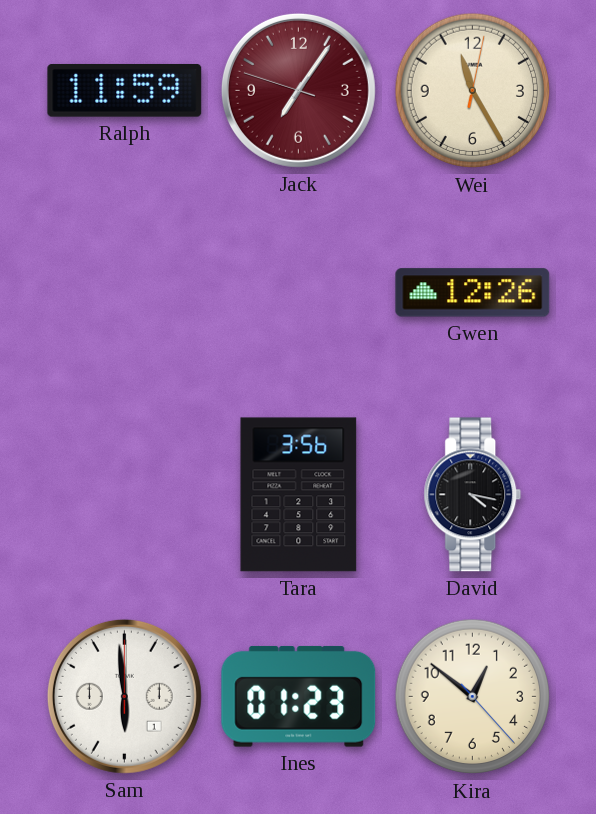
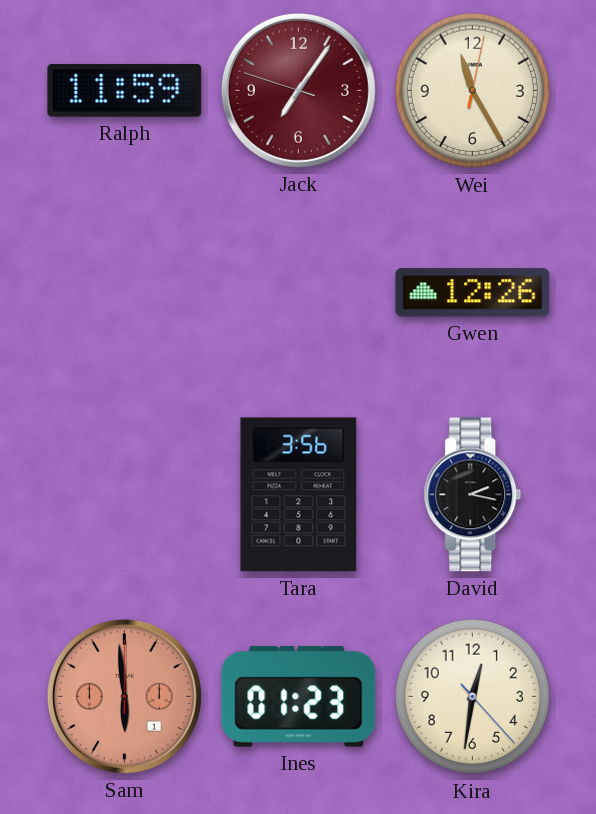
David: 4:17 -> 2:17
Sam dial: white -> salmon
Kira: 12:51 -> 12:31
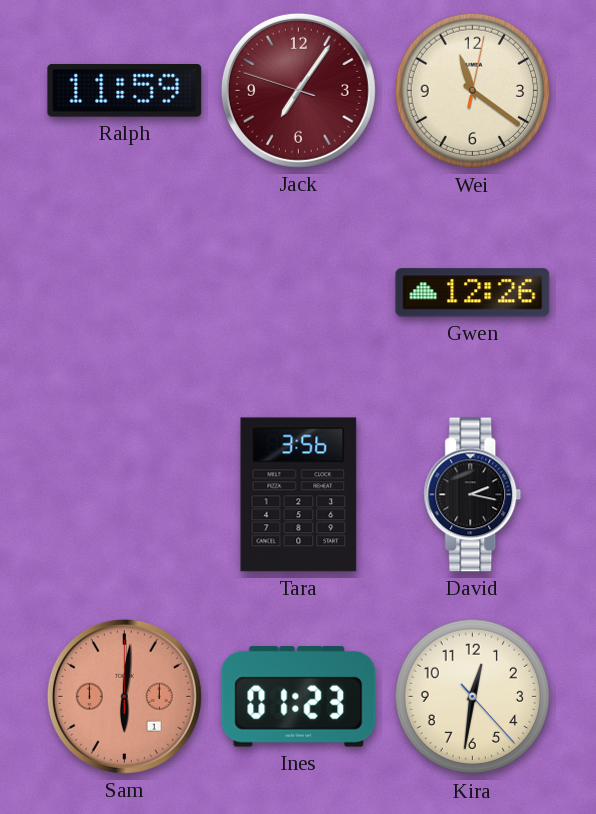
Wei: 11:25 -> 11:21
Sam: 5:59 -> 6:01
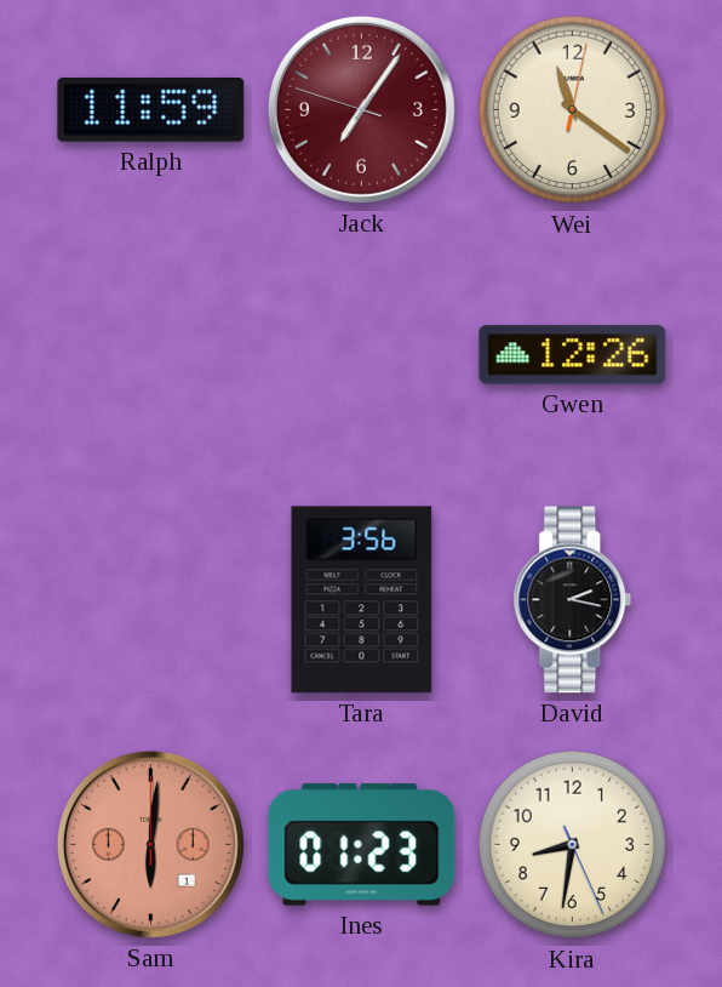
Kira: 12:31 -> 8:31
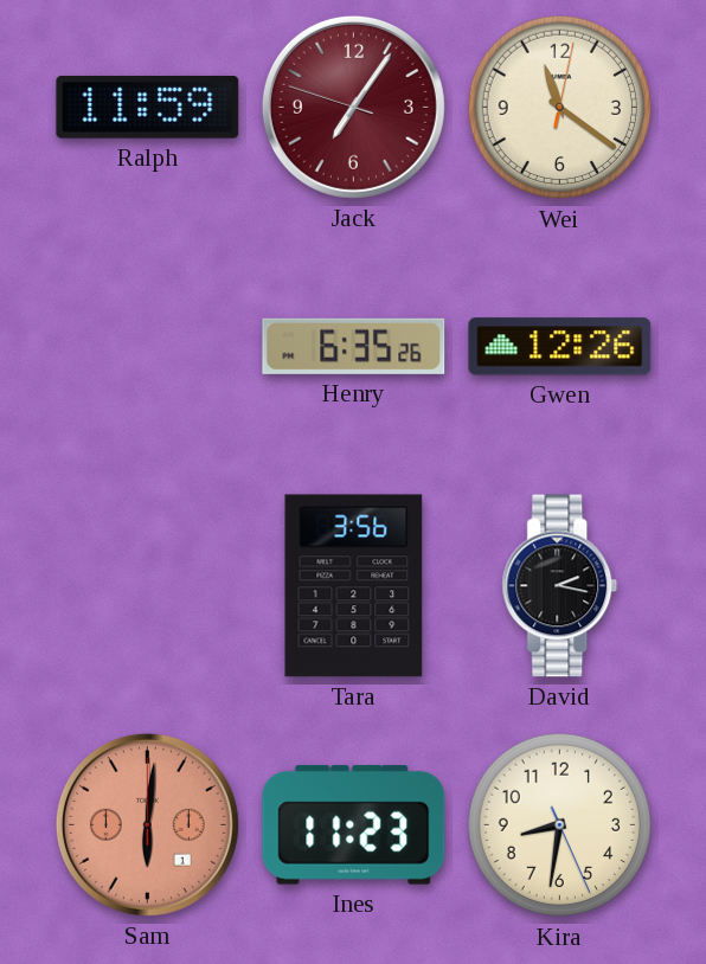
Henry: none -> 6:35
Ines: 01:23 -> 11:23
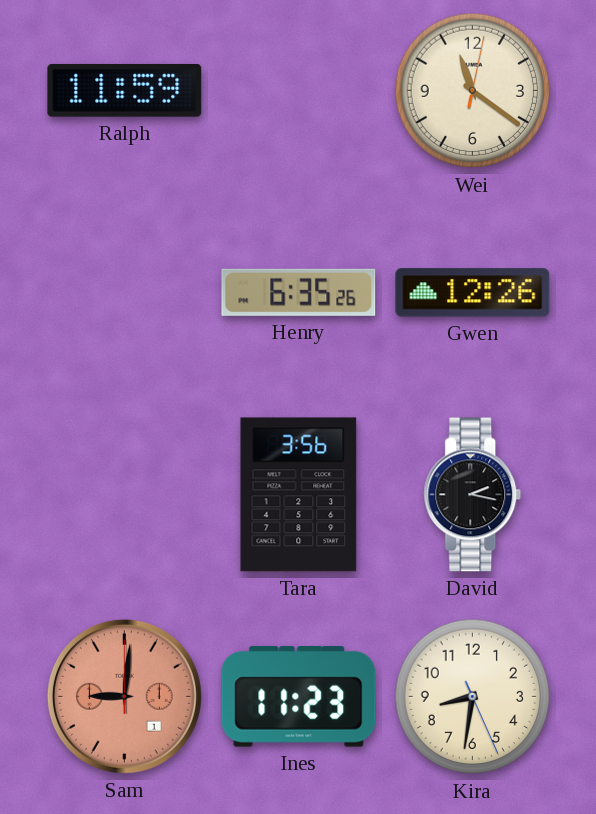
Jack: 7:05 -> none
Sam: 6:01 -> 9:01
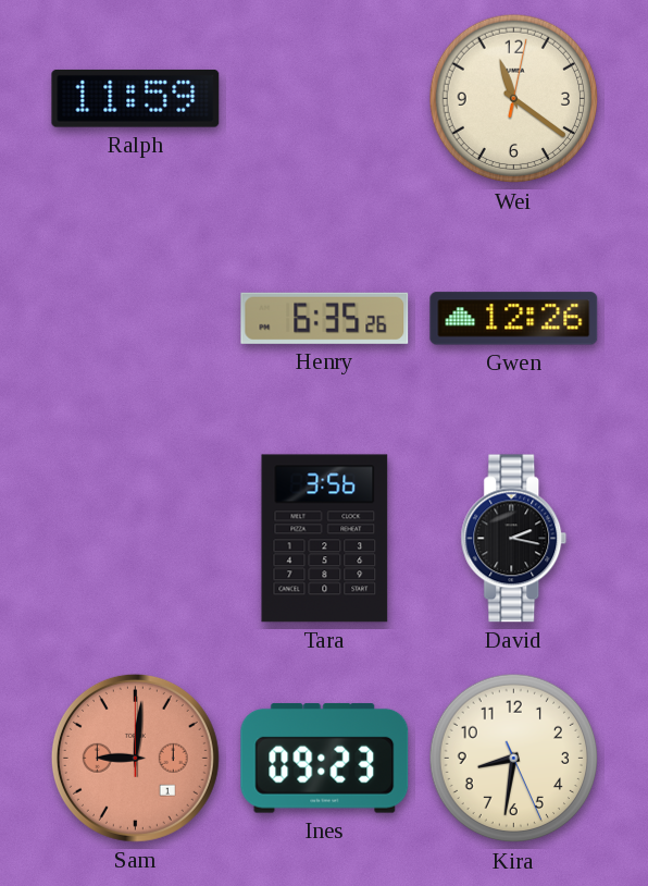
Ines: 11:23 -> 09:23
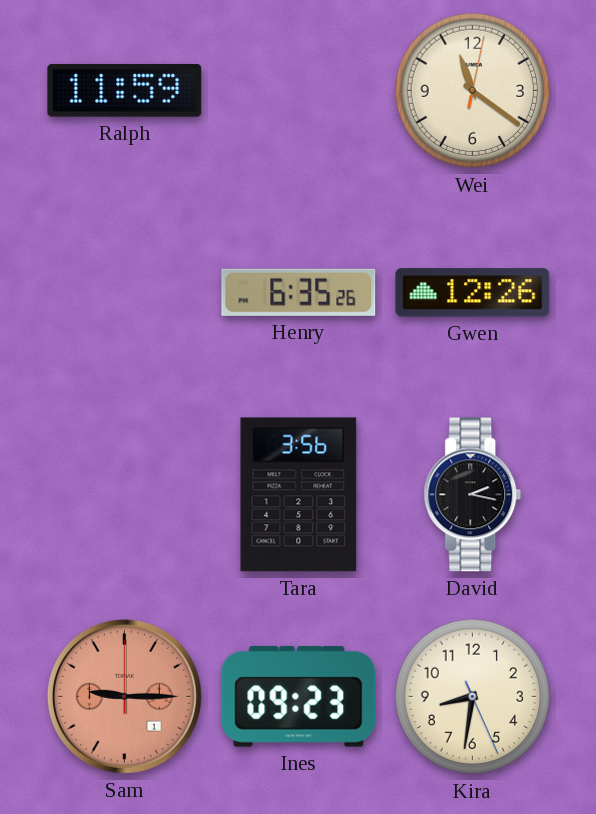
Sam: 9:01 -> 9:15
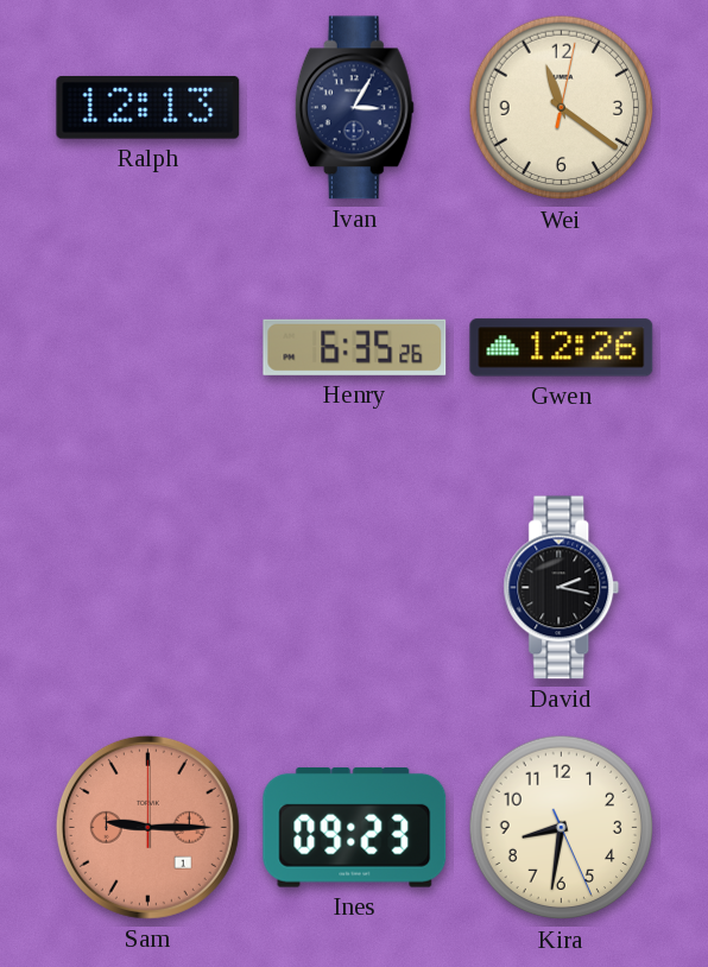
Ralph: 11:59 -> 12:13
Ivan: none -> 3:05
Tara: 3:56 -> none
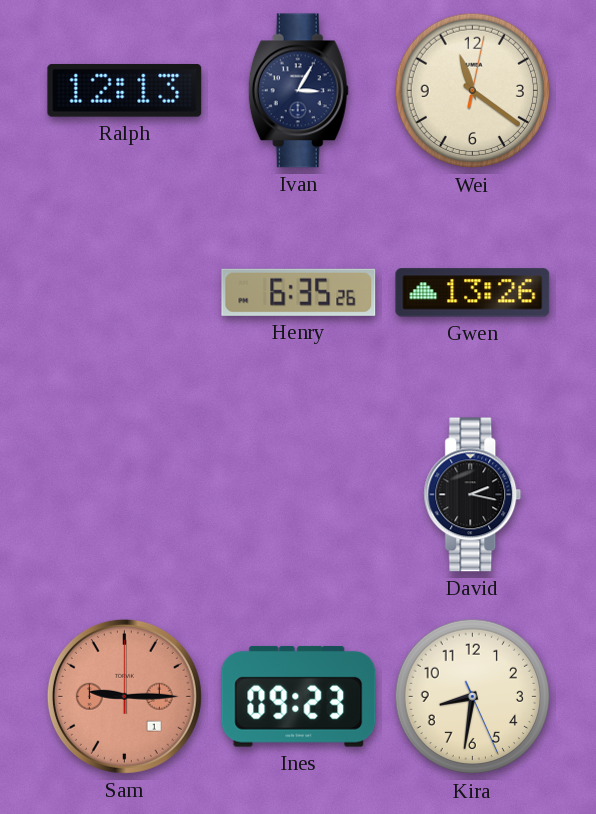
Gwen: 12:26 -> 13:26
